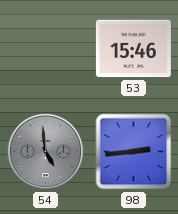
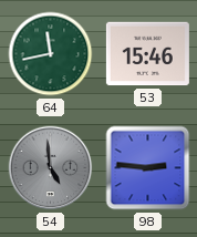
64: none -> 11:43
98: 2:44 -> 2:46
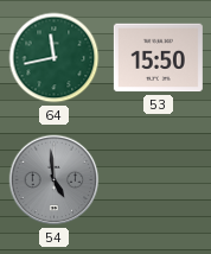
53: 15:46 -> 15:50
98: 2:46 -> none
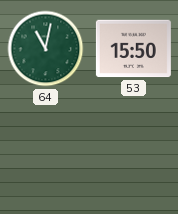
64: 11:43 -> 11:02
54: 4:59 -> none
